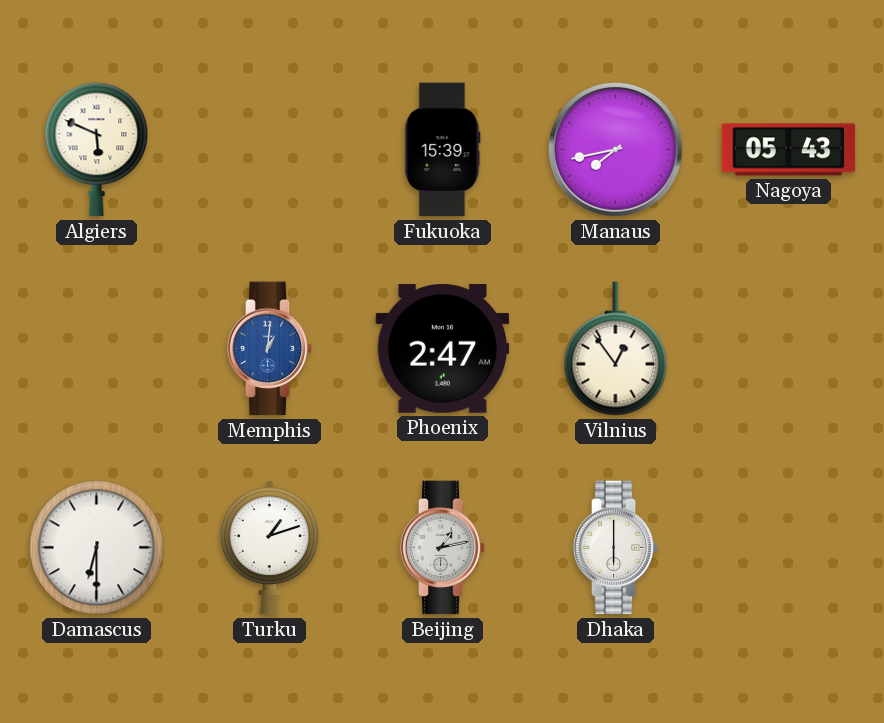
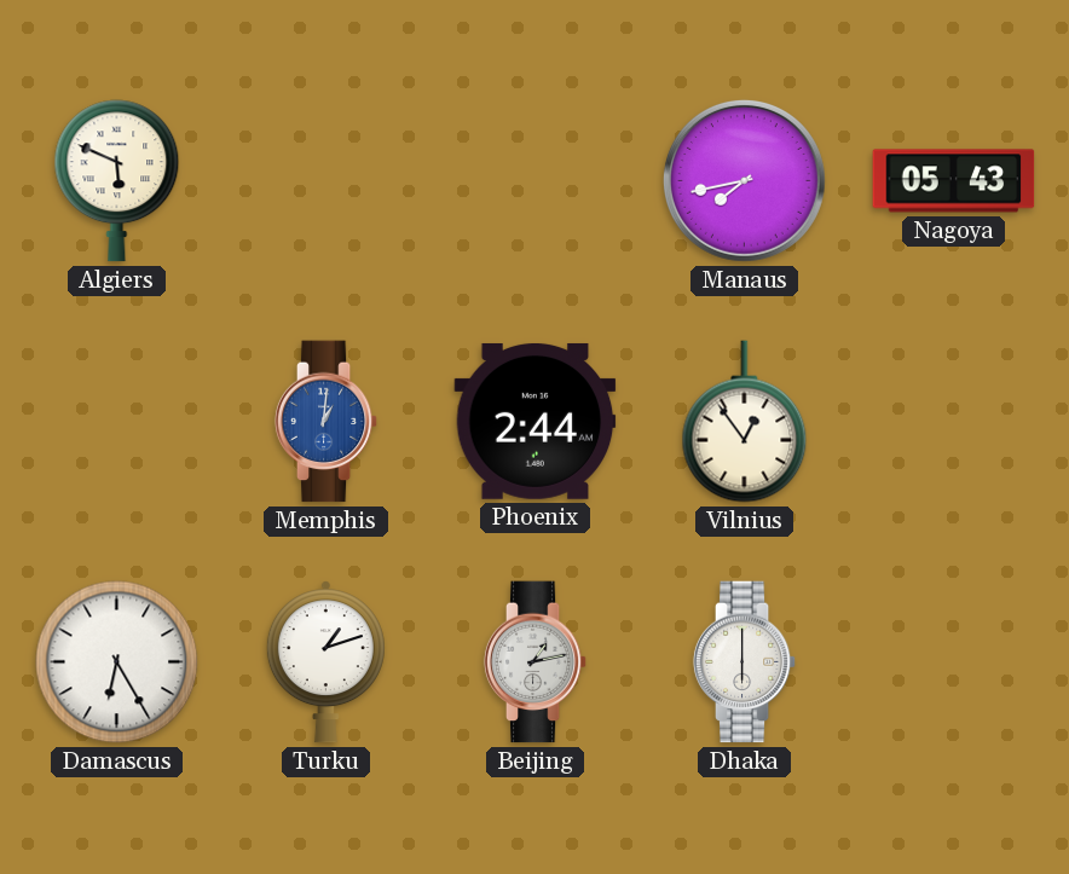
Fukuoka: 15:39 -> none
Phoenix: 2:47 -> 2:44
Damascus: 6:30 -> 6:25
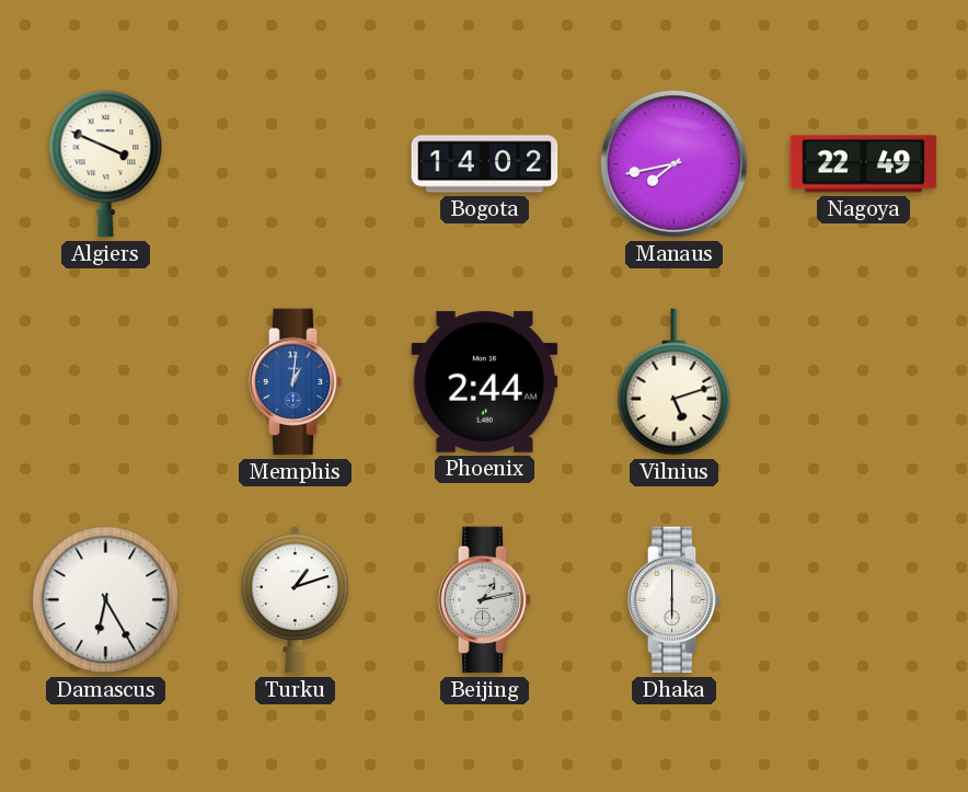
Algiers: 5:49 -> 3:49
Bogota: none -> 14:02
Nagoya: 05:43 -> 22:49
Vilnius: 12:54 -> 5:12
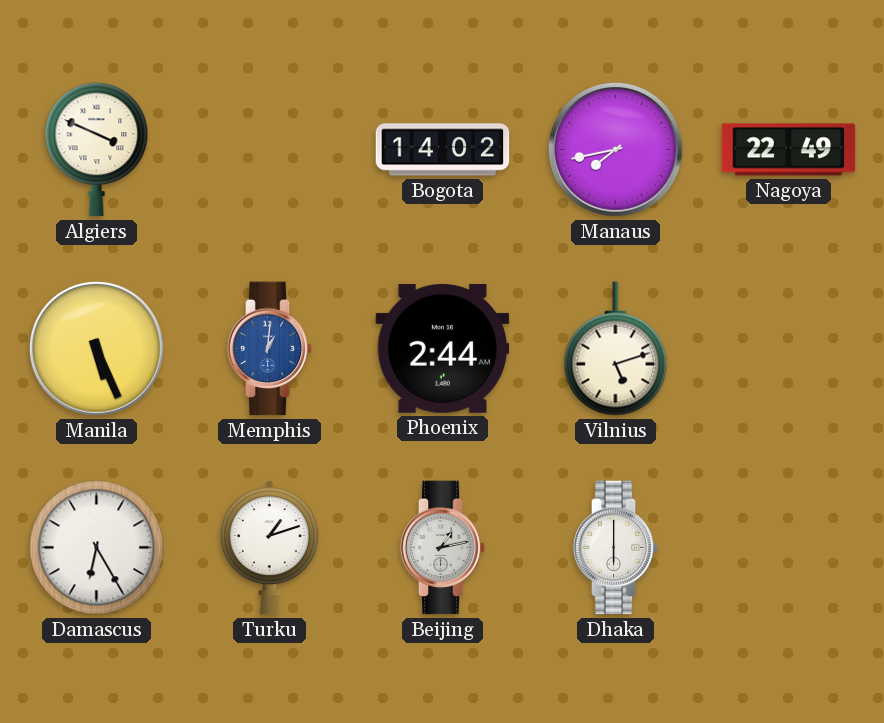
Manila: none -> 5:26
